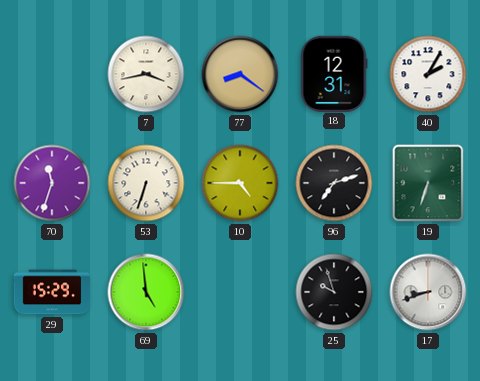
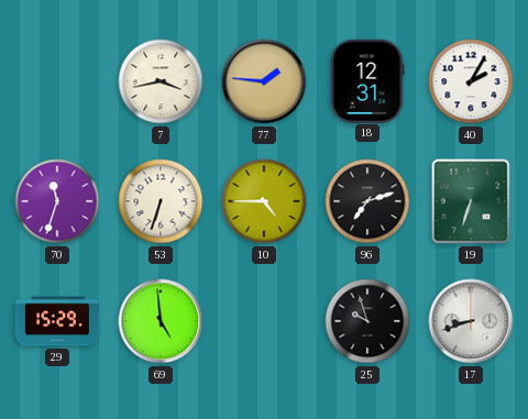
77: 8:21 -> 1:46
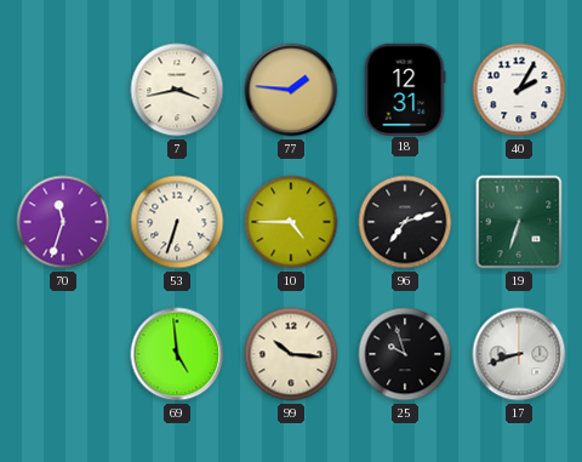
29: 15:29 -> none
99: none -> 10:16
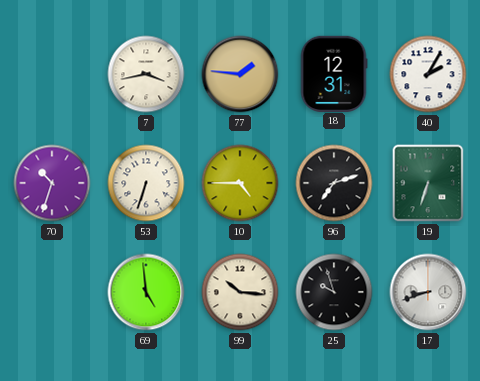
70: 11:33 -> 10:33
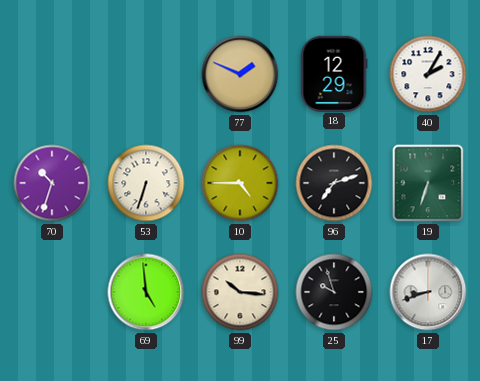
7: 3:43 -> none
77: 1:46 -> 1:49
18: 12:31 -> 12:29
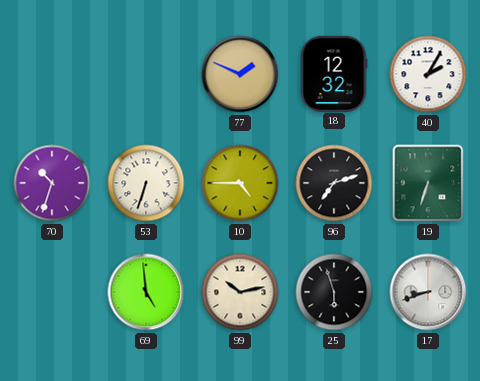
18: 12:29 -> 12:32
99: 10:16 -> 10:13
25: 9:57 -> 5:57
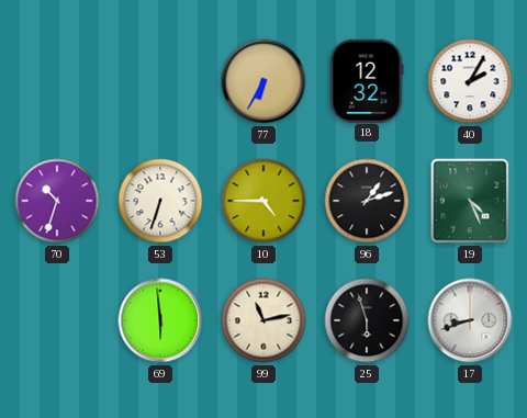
77: 1:49 -> 6:35
96: 7:12 -> 1:12
19: 6:33 -> 4:26
69: 4:59 -> 5:59
99: 10:13 -> 11:13
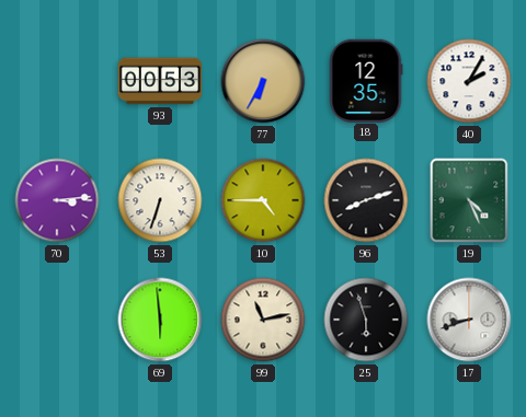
93: none -> 00:53
18: 12:32 -> 12:35
70: 10:33 -> 3:14
96: 1:12 -> 8:12
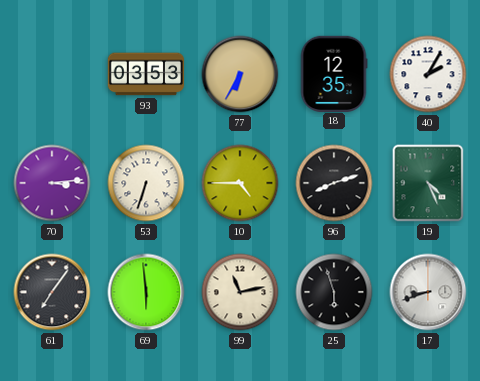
93: 00:53 -> 03:53
61: none -> 7:06
